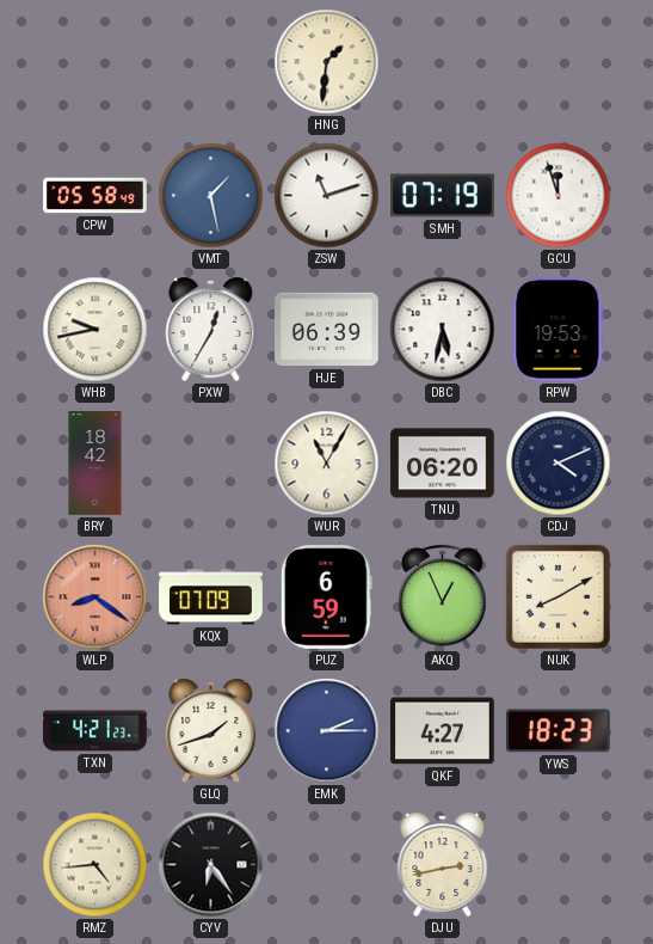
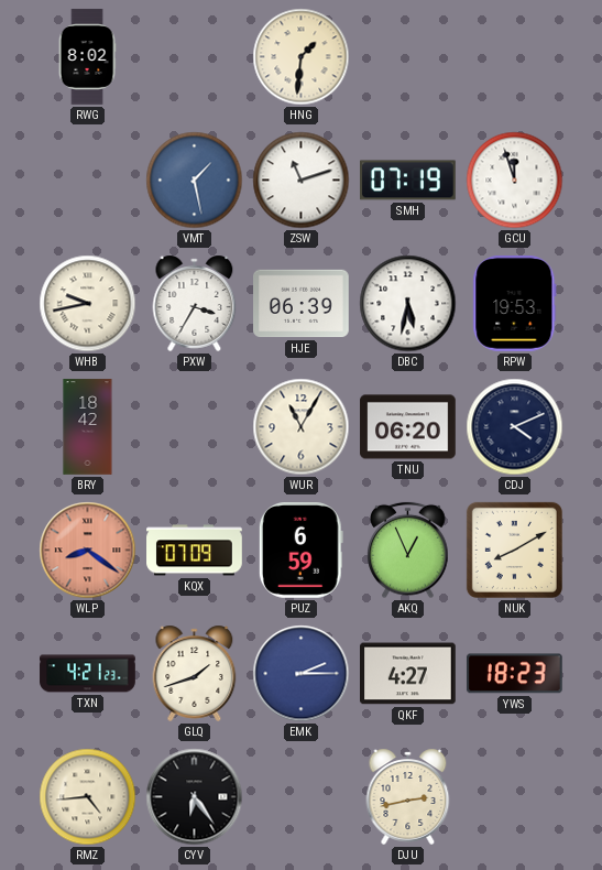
RWG: none -> 8:02
CPW: 05:58 -> none
PXW: 12:35 -> 3:35
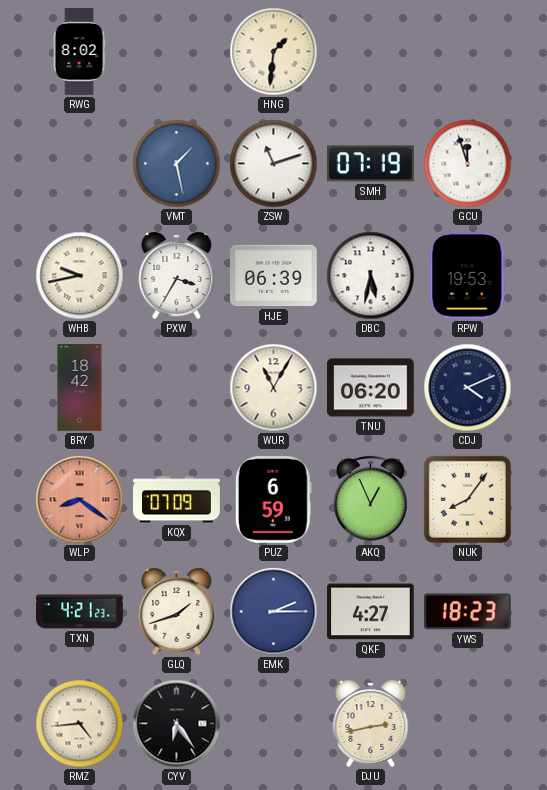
NUK: 8:10 -> 8:06
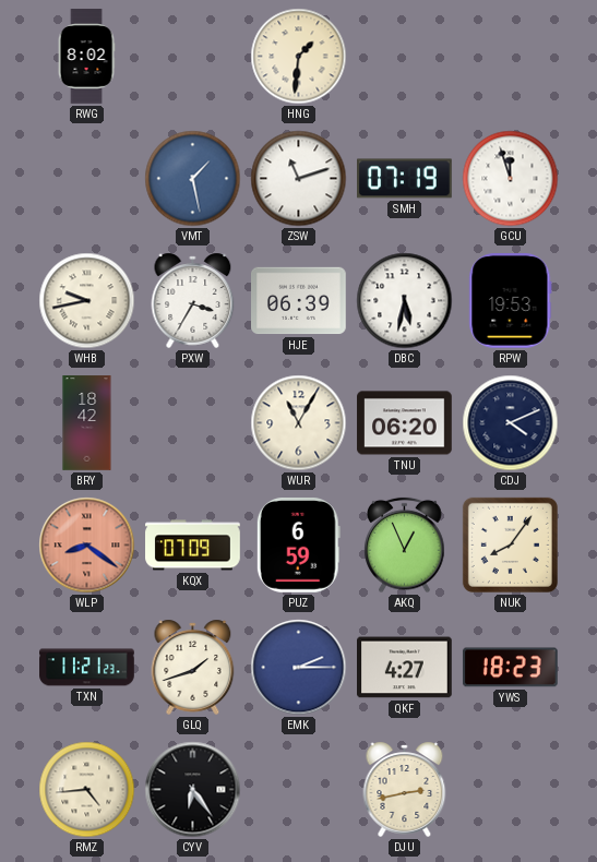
TXN: 4:21 -> 11:21
